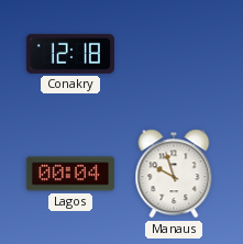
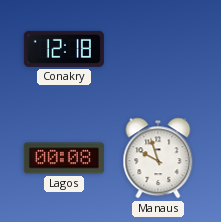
Lagos: 00:04 -> 00:08
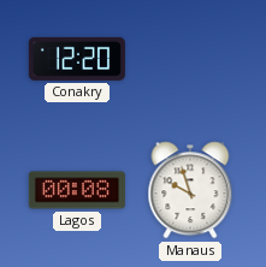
Conakry: 12:18 -> 12:20
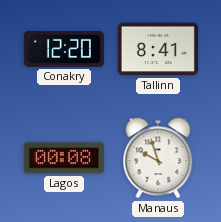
Tallinn: none -> 8:41
